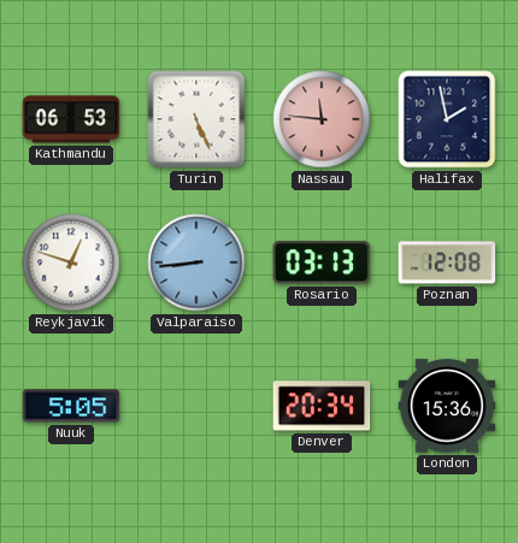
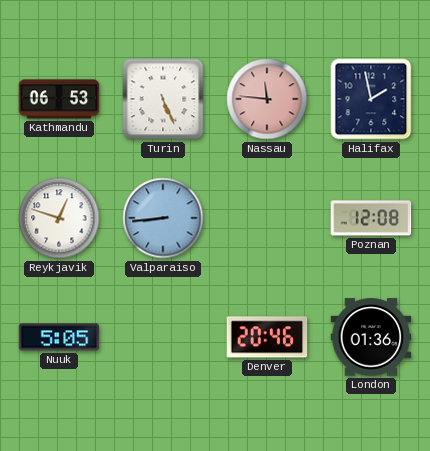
Rosario: 03:13 -> none
Denver: 20:34 -> 20:46
London: 15:36 -> 01:36
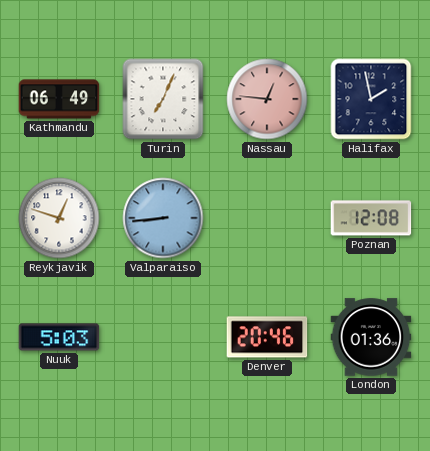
Kathmandu: 06:53 -> 06:49
Turin: 5:26 -> 7:04
Nassau: 11:46 -> 12:46
Nuuk: 5:05 -> 5:03
